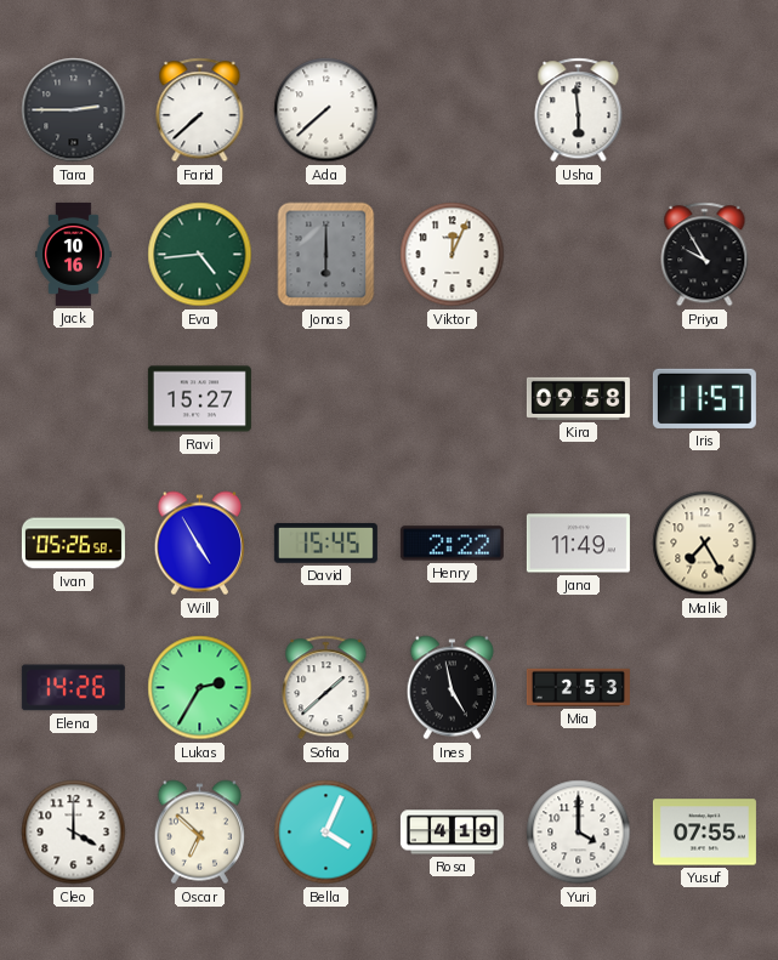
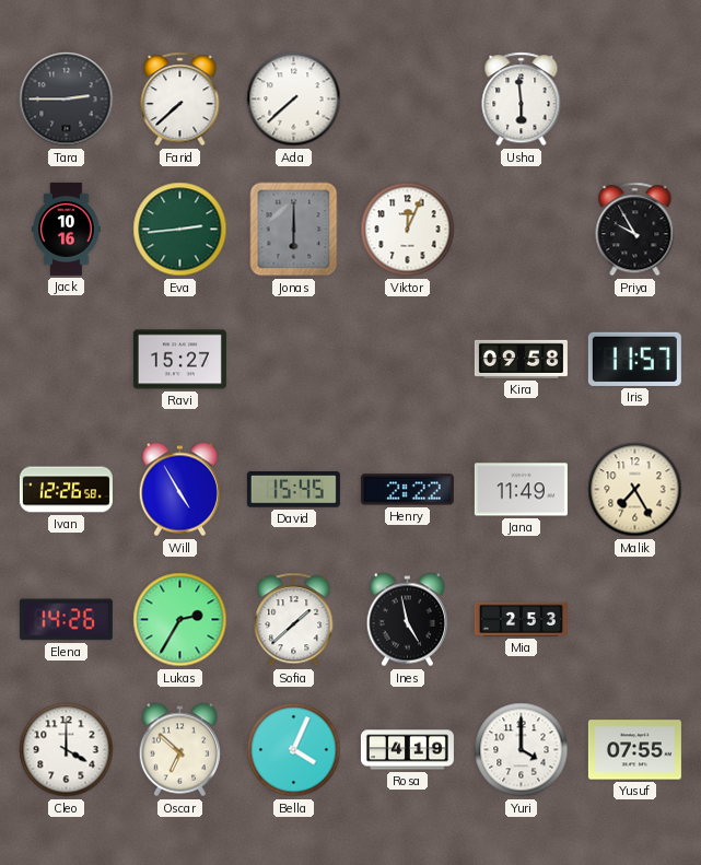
Eva: 4:44 -> 2:44
Ivan: 05:26 -> 12:26
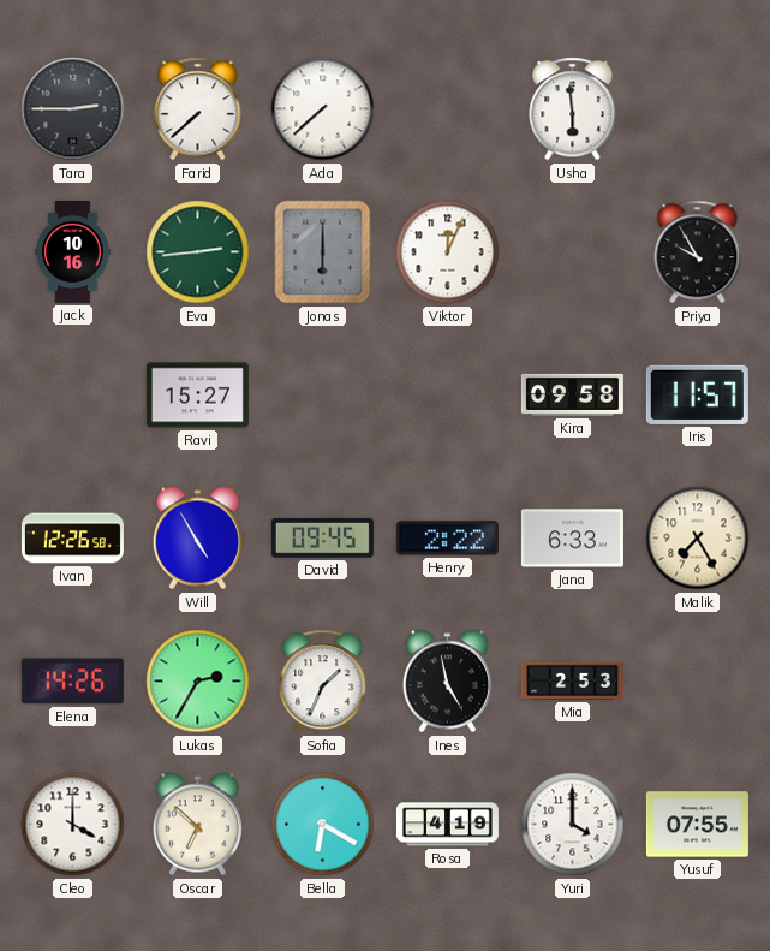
David: 15:45 -> 09:45
Jana: 11:49 -> 6:33
Sofia: 1:38 -> 1:34
Bella: 4:04 -> 6:20
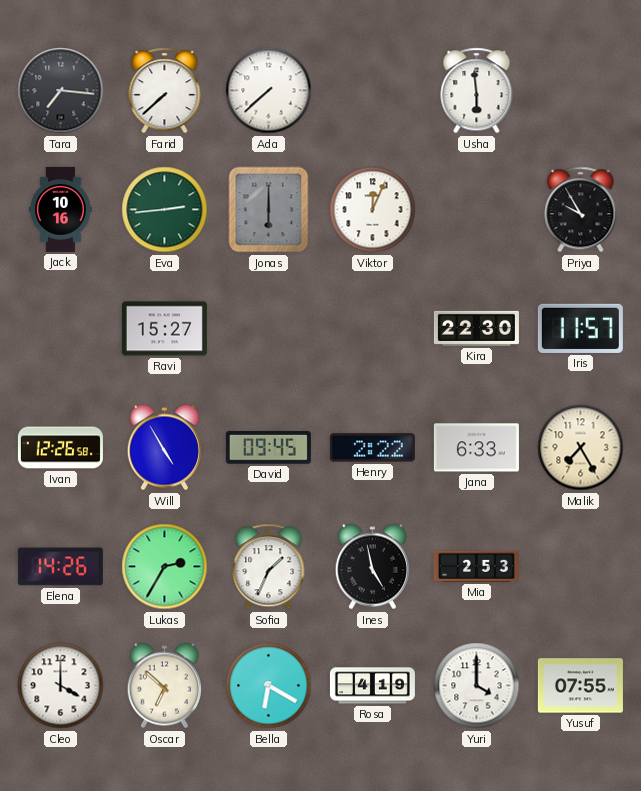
Tara: 2:45 -> 7:16
Kira: 09:58 -> 22:30
